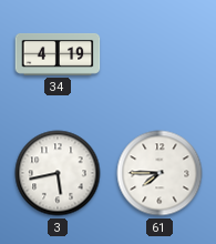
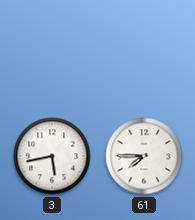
34: 4:19 -> none
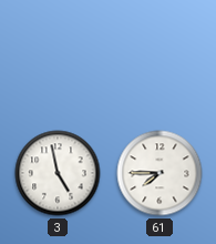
3: 5:43 -> 4:58
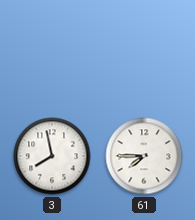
3: 4:58 -> 7:58
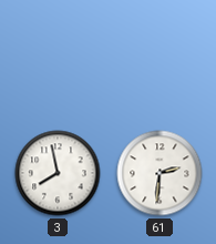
61: 7:45 -> 2:31
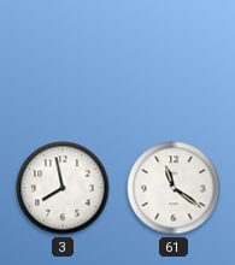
61: 2:31 -> 11:21
